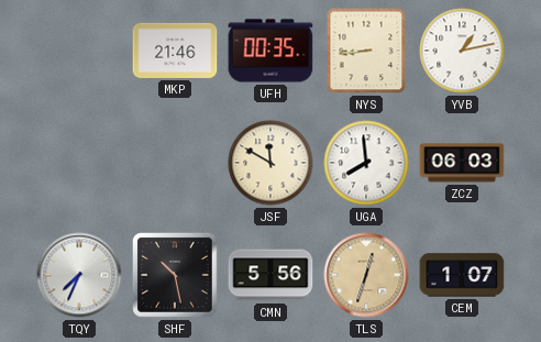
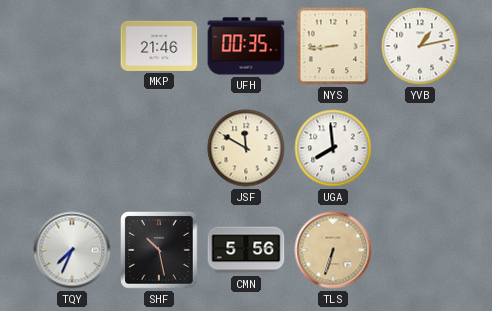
ZCZ: 06:03 -> none
TLS: 12:33 -> 6:33
CEM: 1:07 -> none
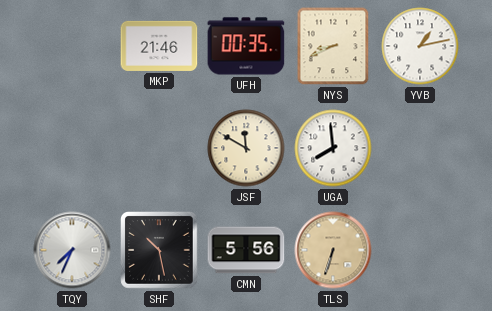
NYS: 8:44 -> 8:41
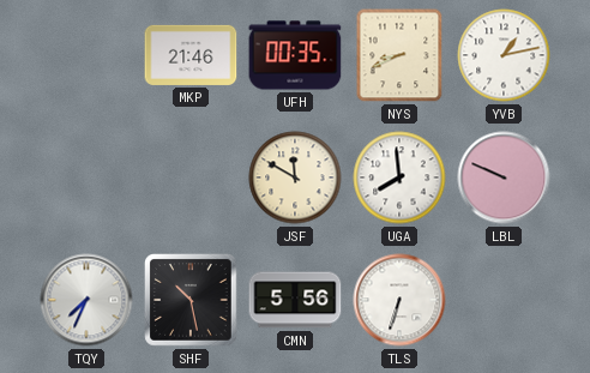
LBL: none -> 9:49
TLS dial: champagne -> white
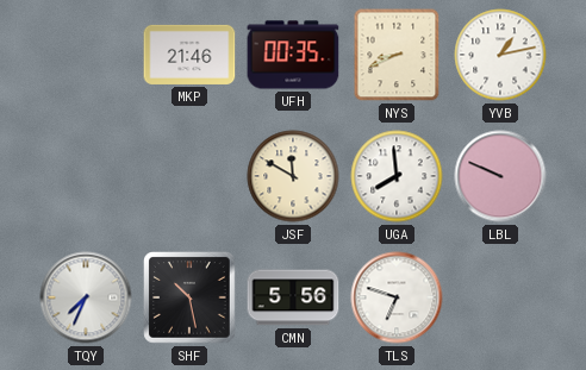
TLS: 6:33 -> 6:48
